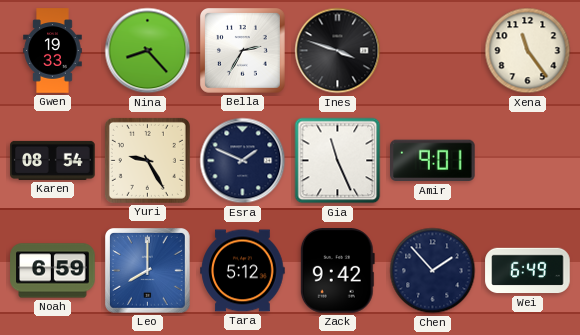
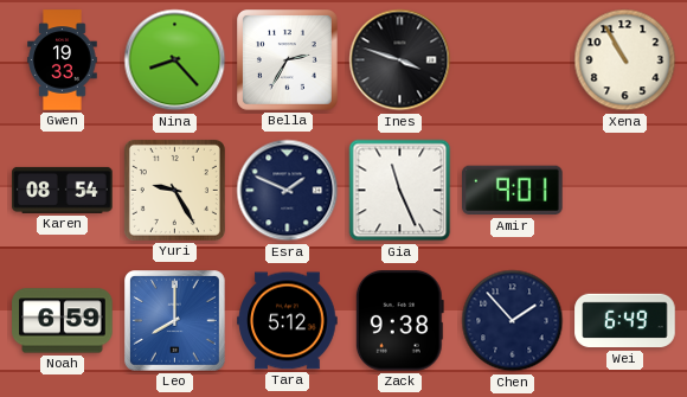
Xena: 11:24 -> 10:55
Zack: 9:42 -> 9:38
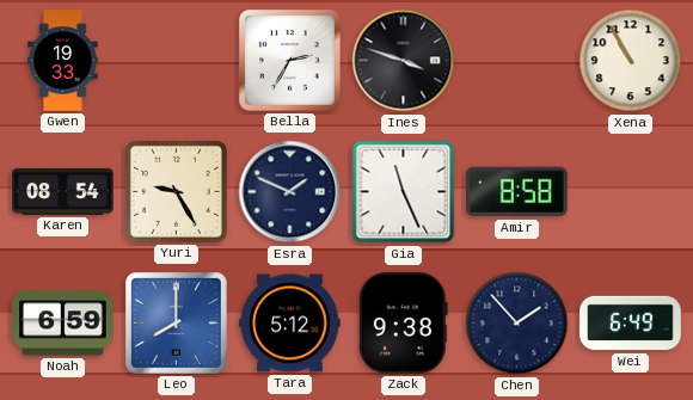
Nina: 8:23 -> none
Amir: 9:01 -> 8:58
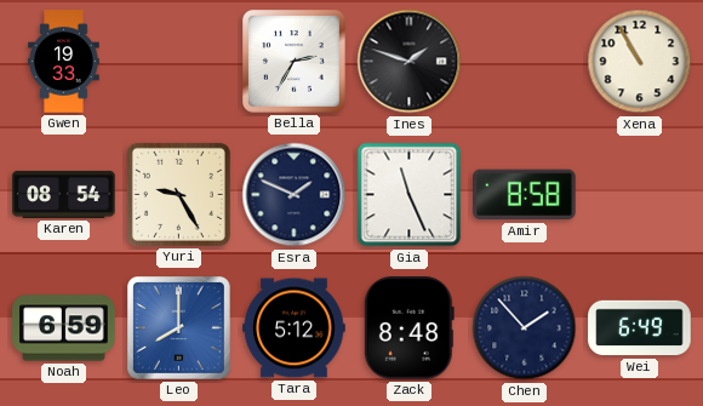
Ines: 3:48 -> 1:48
Zack: 9:38 -> 8:48
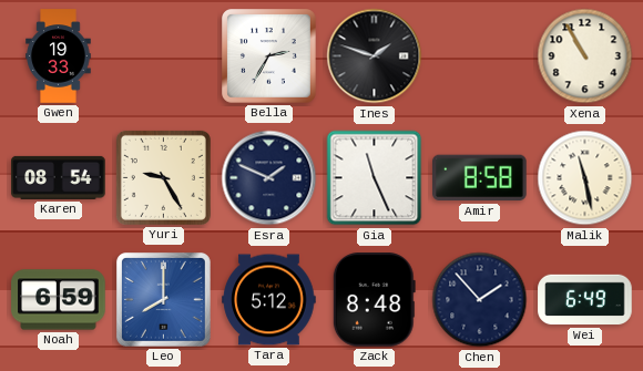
Malik: none -> 11:28
